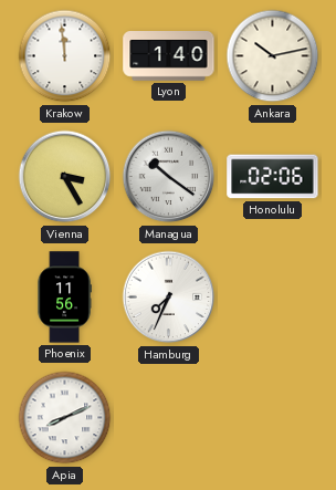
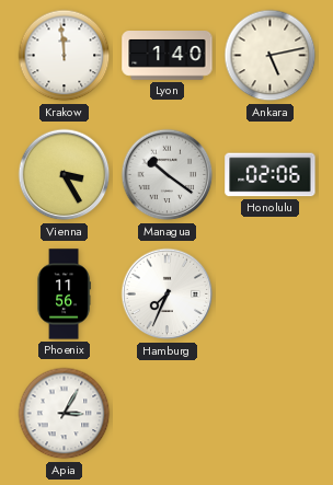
Ankara: 10:13 -> 5:13
Apia: 8:11 -> 3:05
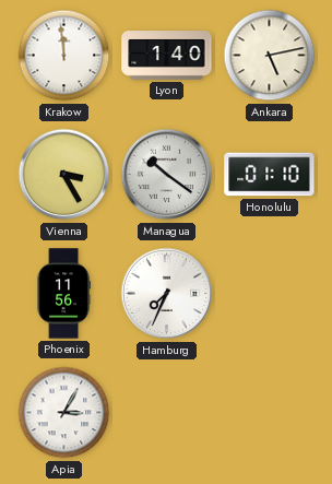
Honolulu: 02:06 -> 01:10
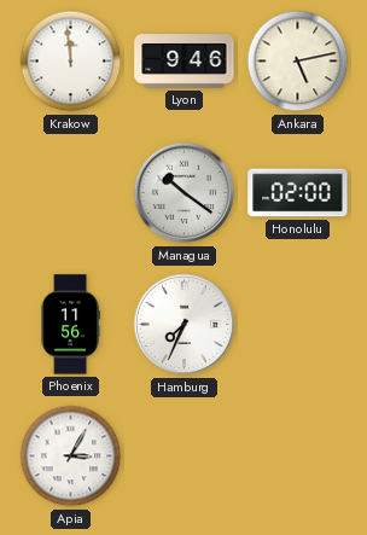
Lyon: 1:40 -> 9:46
Vienna: 3:25 -> none
Honolulu: 01:10 -> 02:00
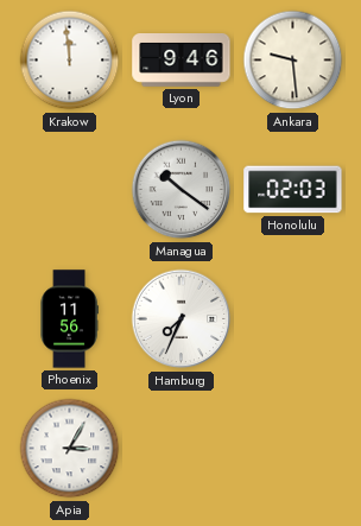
Ankara: 5:13 -> 9:29
Honolulu: 02:00 -> 02:03
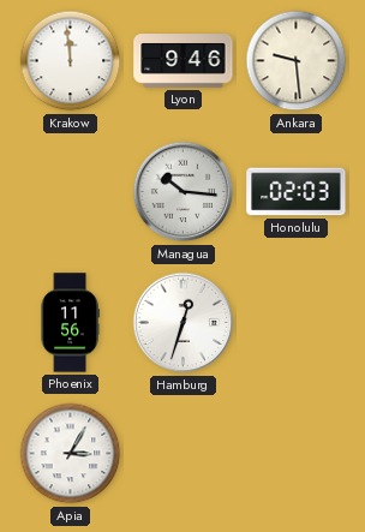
Managua: 10:21 -> 10:16
Hamburg: 7:34 -> 12:33
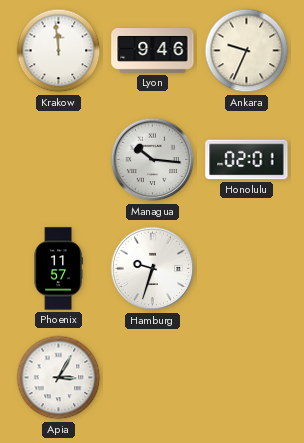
Ankara: 9:29 -> 9:34
Honolulu: 02:03 -> 02:01
Phoenix: 11:56 -> 11:57
Hamburg: 12:33 -> 9:33
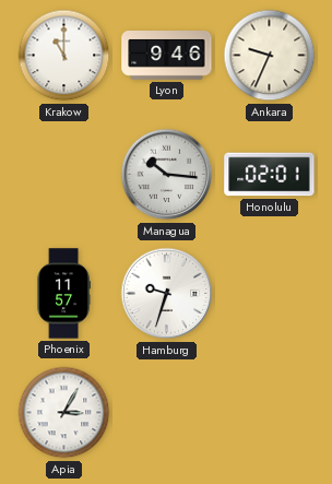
Krakow: 11:59 -> 11:00
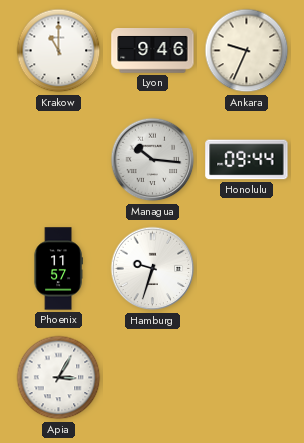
Honolulu: 02:01 -> 09:44
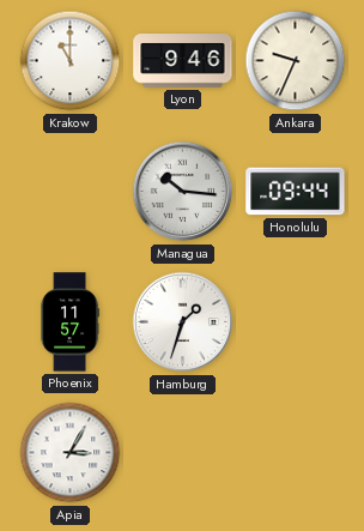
Hamburg: 9:33 -> 1:33
